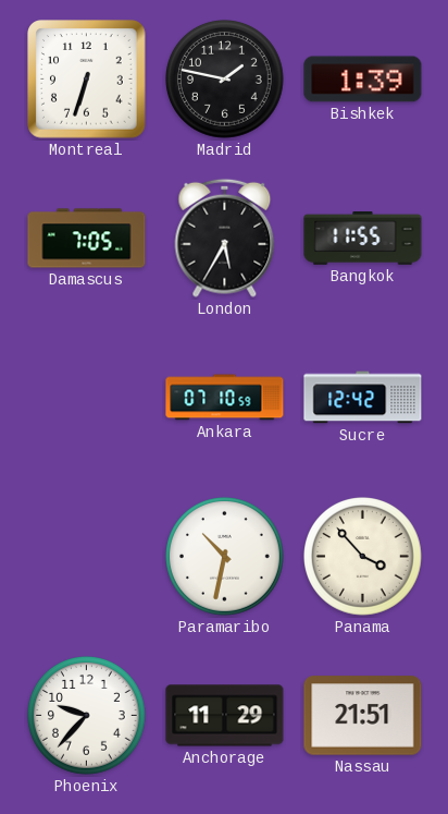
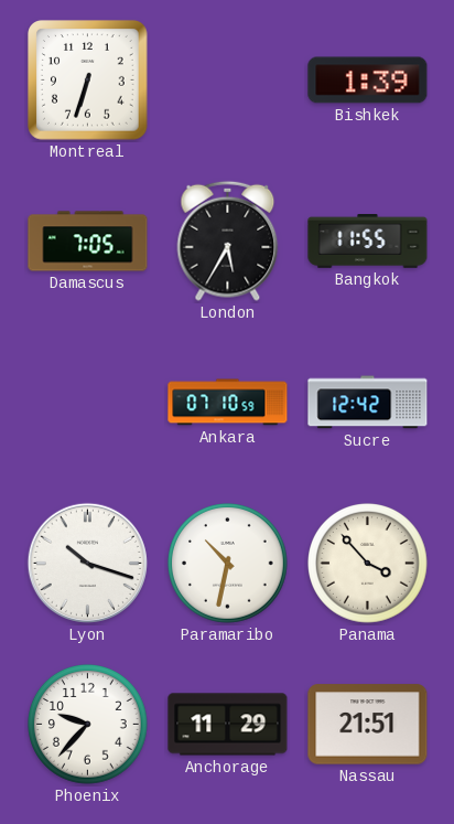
Madrid: 1:47 -> none
Lyon: none -> 10:18
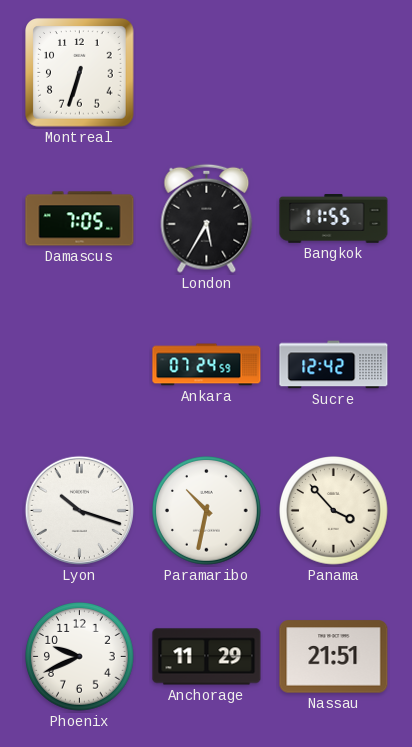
Bishkek: 1:39 -> none
Ankara: 07:10 -> 07:24
Phoenix: 9:37 -> 9:41
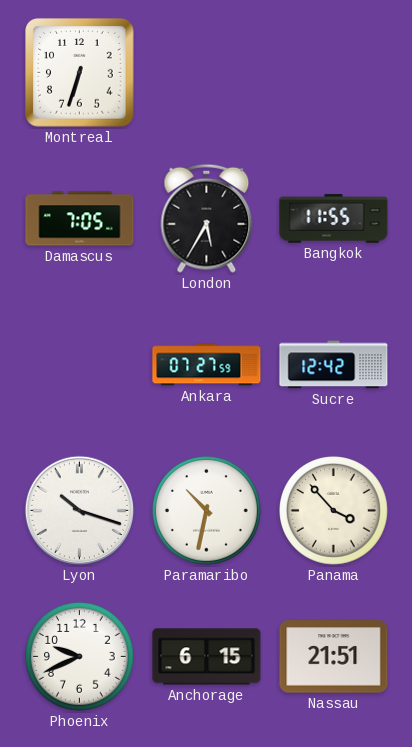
Ankara: 07:24 -> 07:27
Anchorage: 11:29 -> 6:15
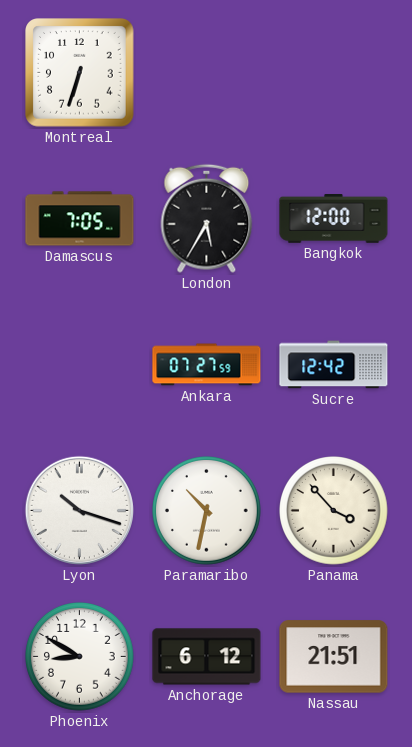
Bangkok: 11:55 -> 12:00
Phoenix: 9:41 -> 8:50
Anchorage: 6:15 -> 6:12
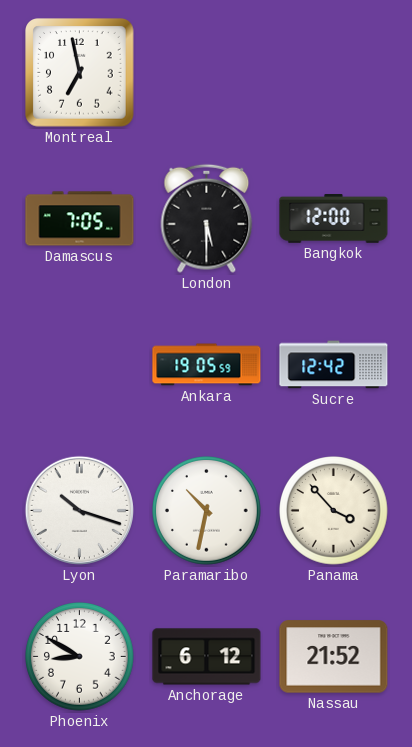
Montreal: 6:33 -> 6:58
London: 5:35 -> 5:30
Ankara: 07:27 -> 19:05
Nassau: 21:51 -> 21:52
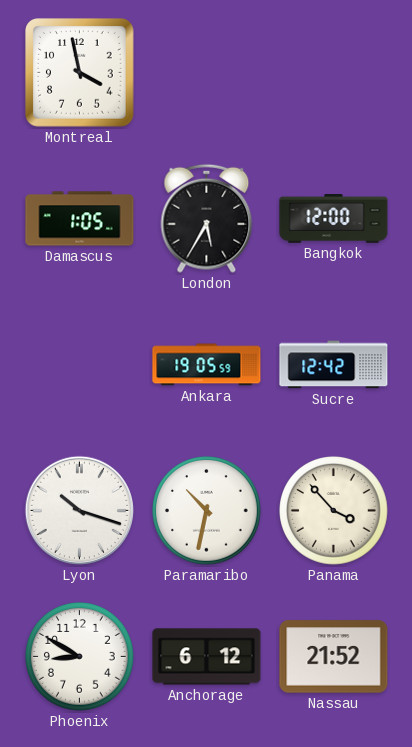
Montreal: 6:58 -> 3:58
Damascus: 7:05 -> 1:05
London: 5:30 -> 5:35
